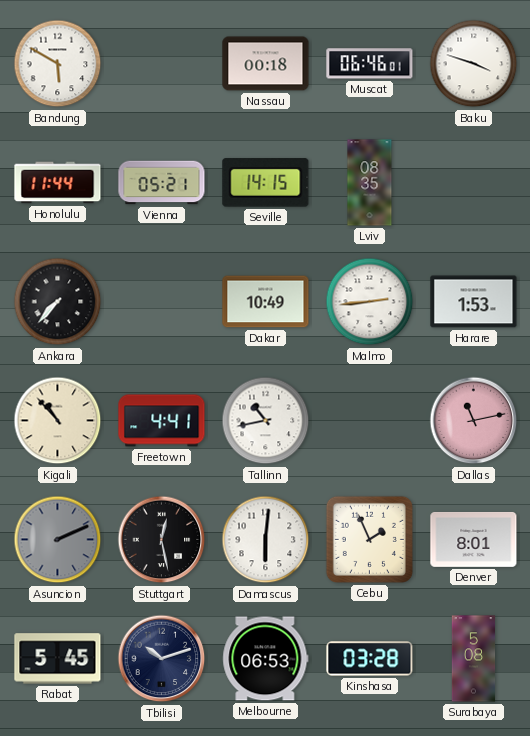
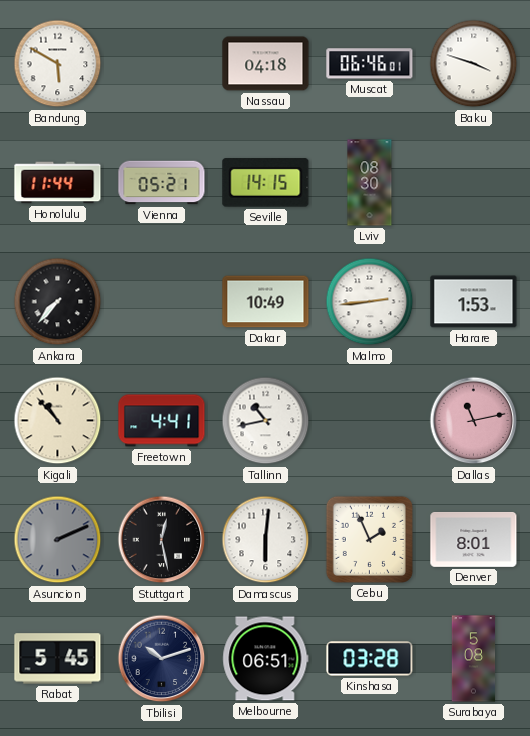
Nassau: 00:18 -> 04:18
Lviv: 08:35 -> 08:30
Melbourne: 06:53 -> 06:51
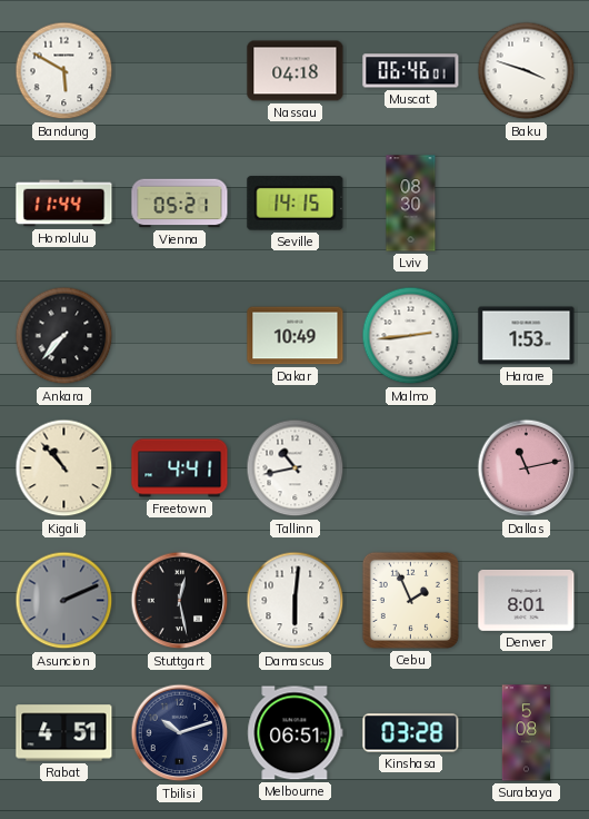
Rabat: 5:45 -> 4:51
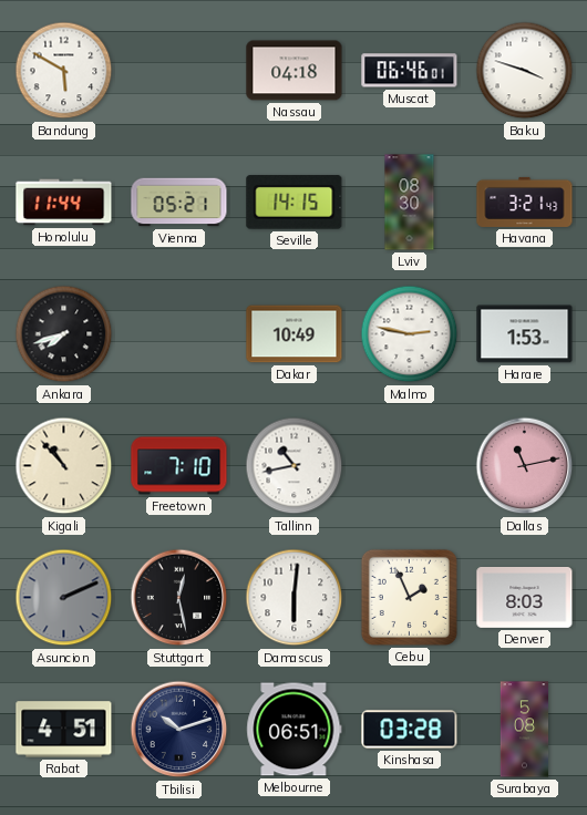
Havana: none -> 3:21
Ankara: 7:37 -> 7:42
Malmo: 2:44 -> 2:47
Freetown: 4:41 -> 7:10
Denver: 8:01 -> 8:03
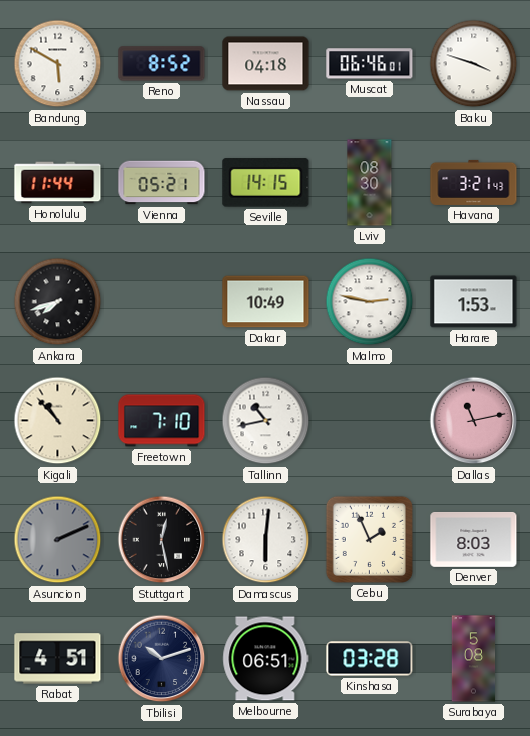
Reno: none -> 8:52
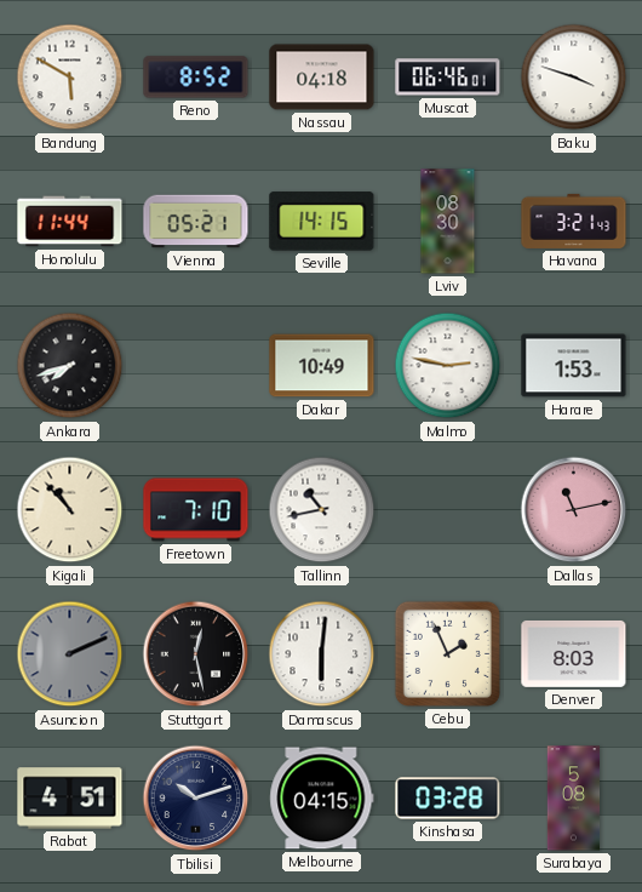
Melbourne: 06:51 -> 04:15
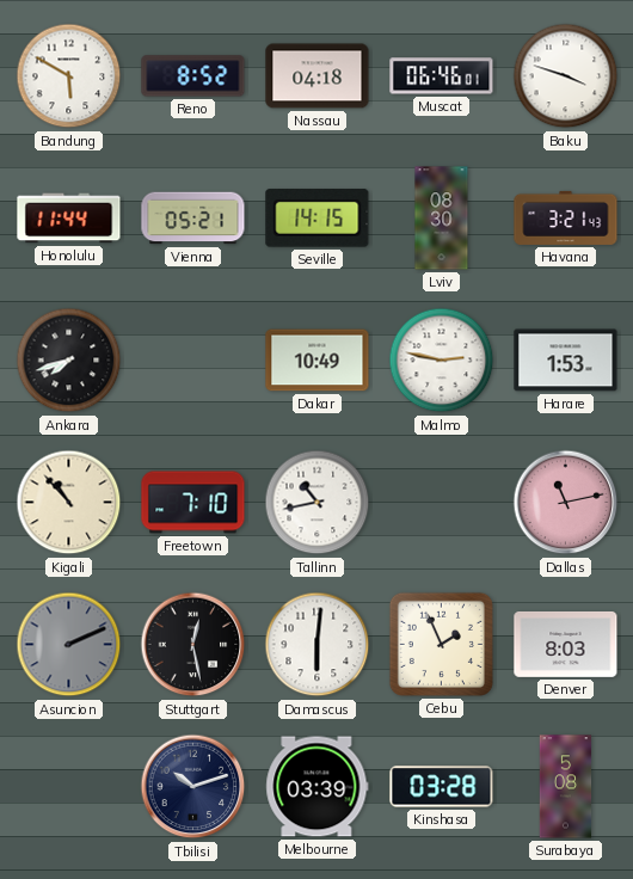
Rabat: 4:51 -> none
Melbourne: 04:15 -> 03:39
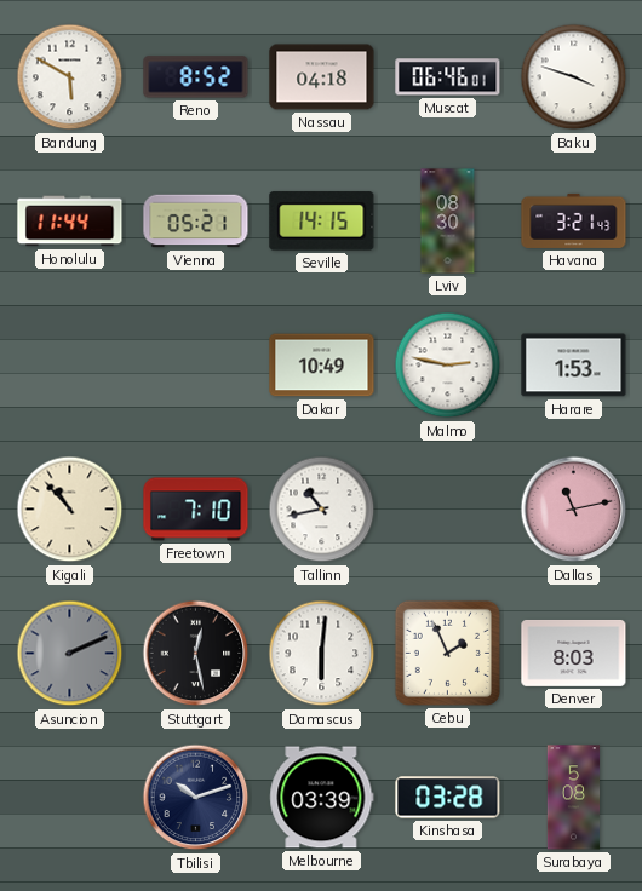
Ankara: 7:42 -> none
